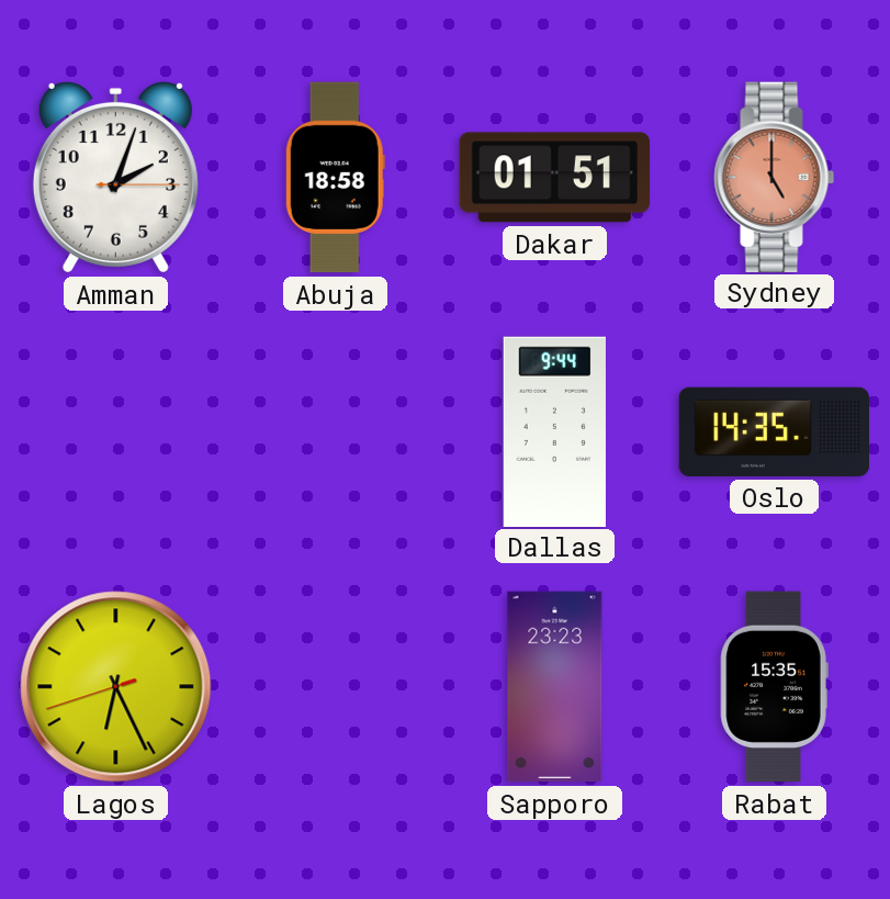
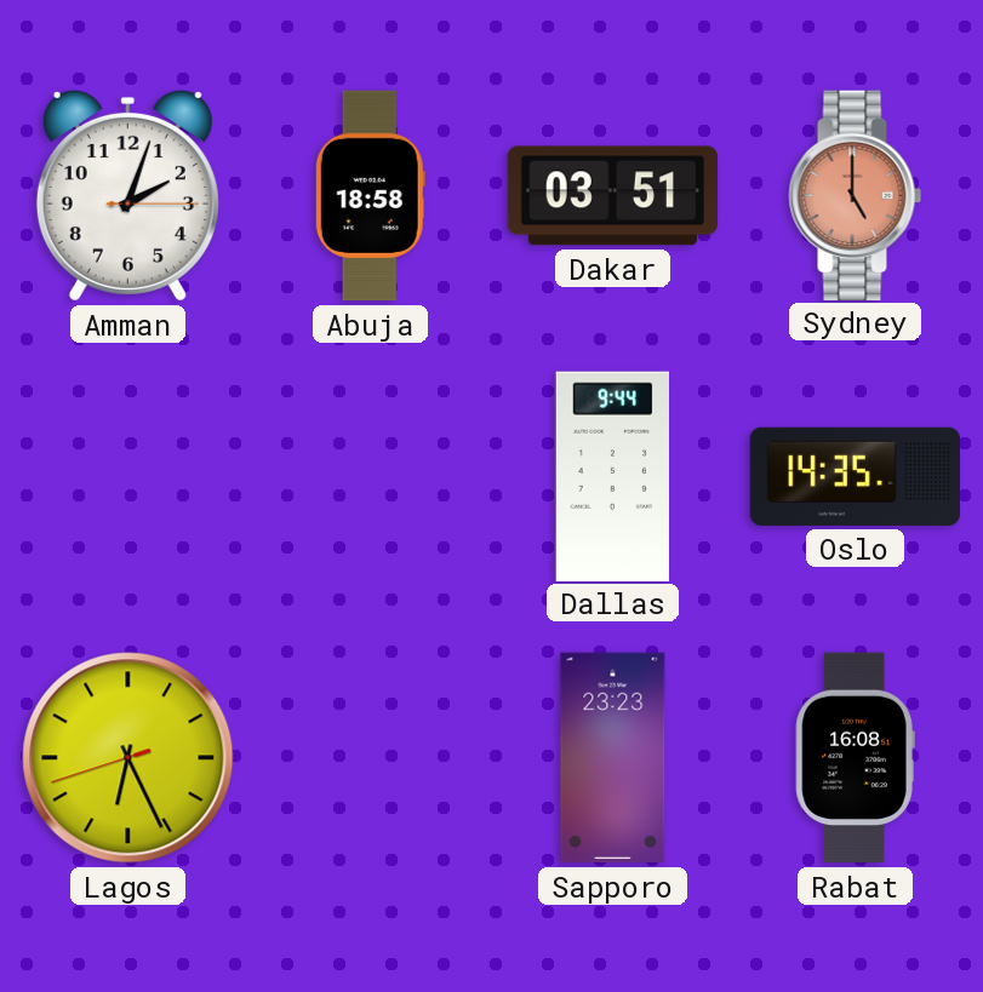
Dakar: 01:51 -> 03:51
Rabat: 15:35 -> 16:08
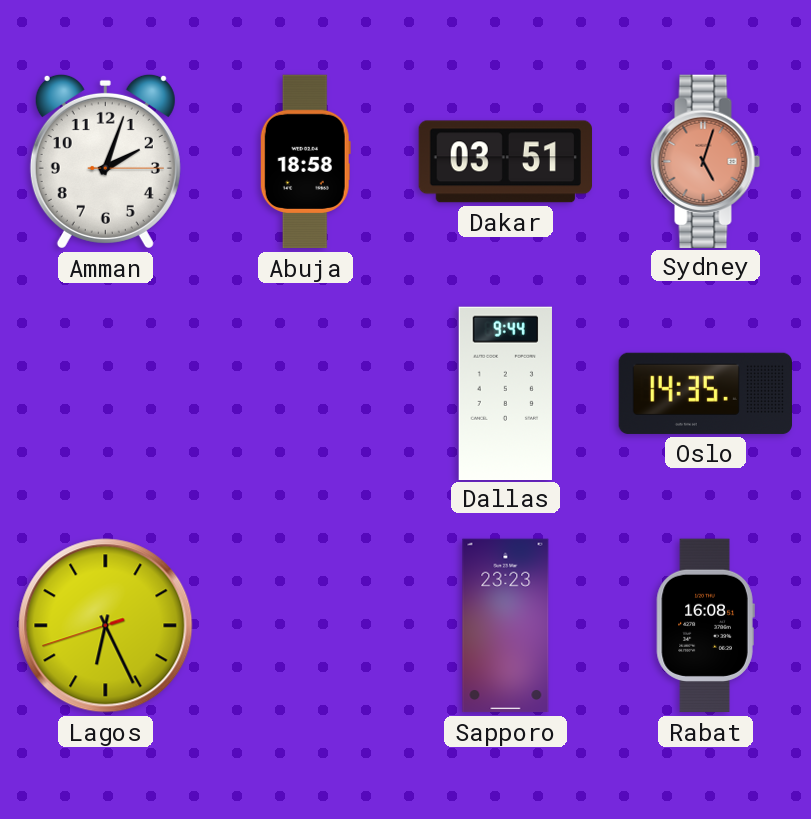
Sydney: 5:00 -> 5:03
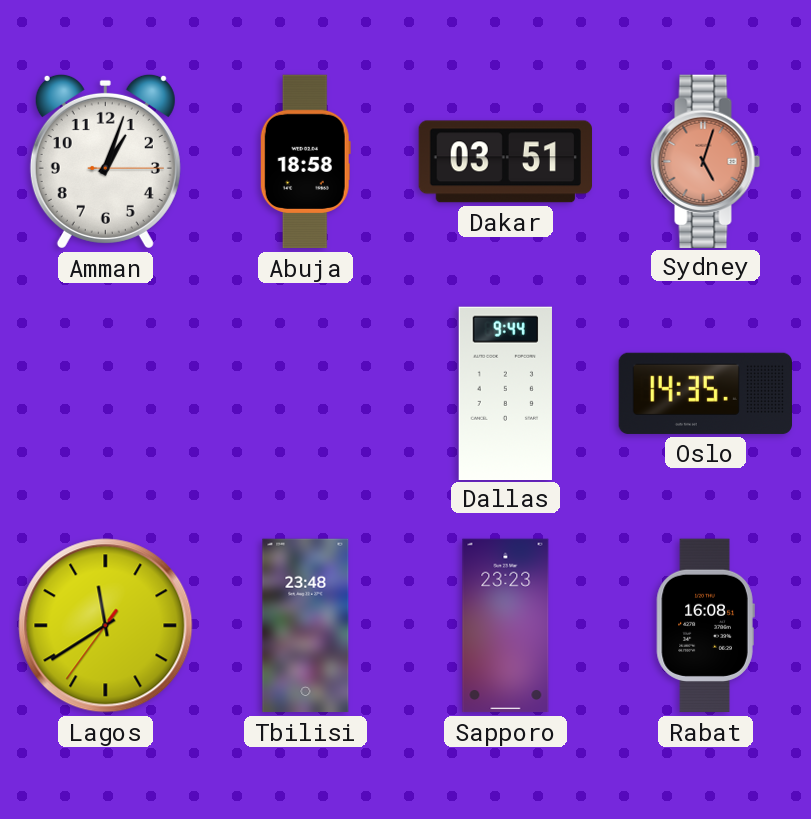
Amman: 2:03 -> 1:03
Lagos: 6:25 -> 11:39
Tbilisi: none -> 23:48
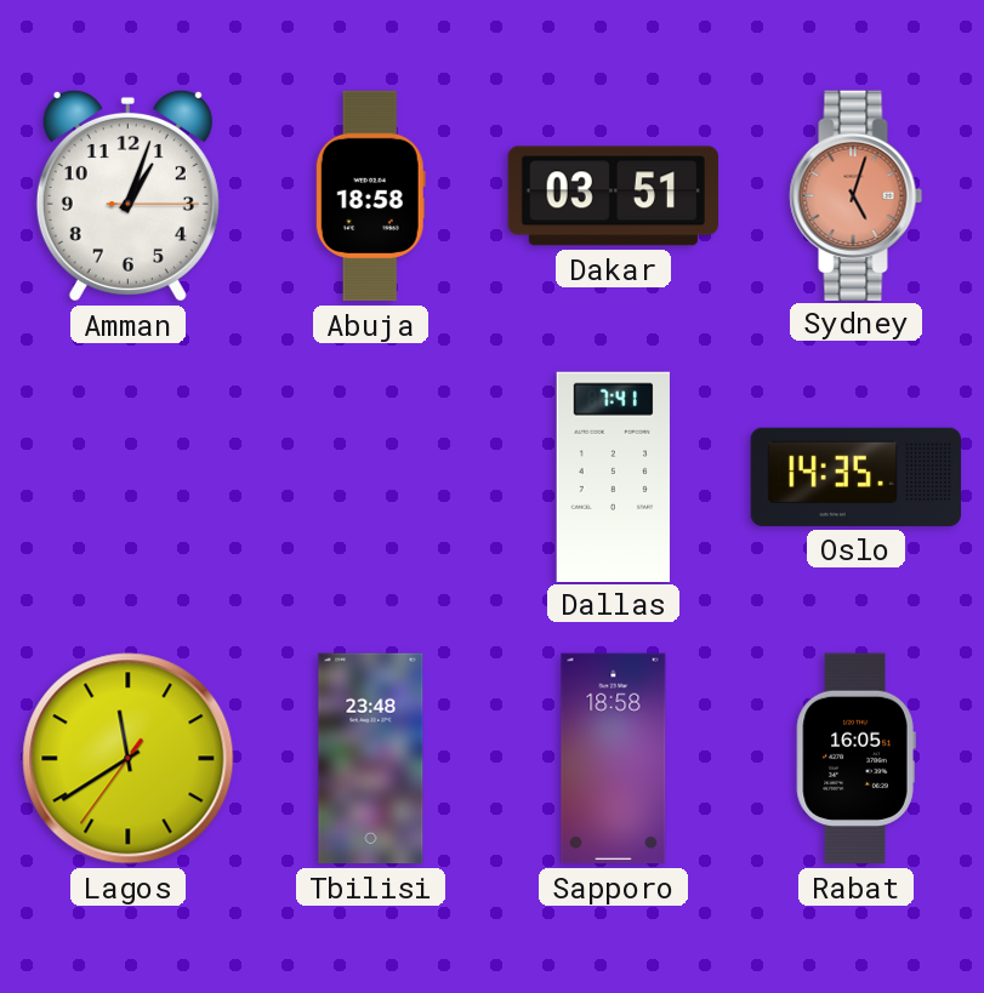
Dallas: 9:44 -> 7:41
Sapporo: 23:23 -> 18:58
Rabat: 16:08 -> 16:05
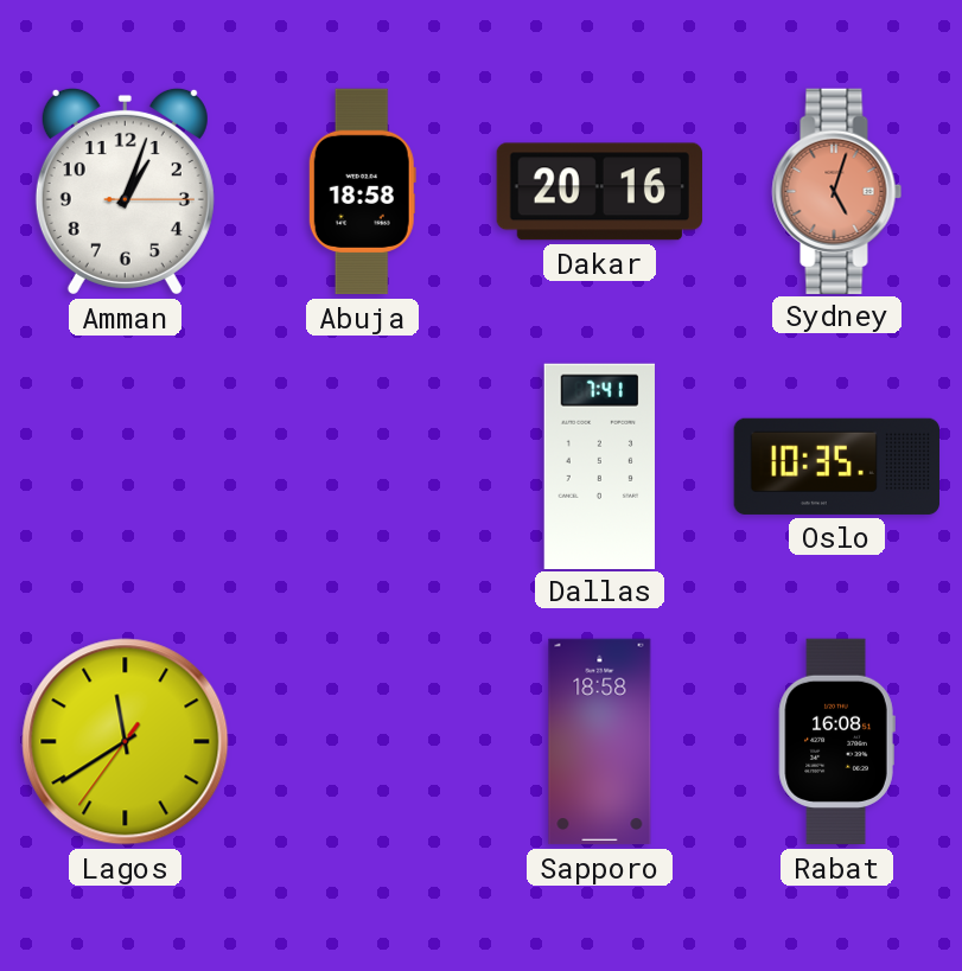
Dakar: 03:51 -> 20:16
Oslo: 14:35 -> 10:35
Tbilisi: 23:48 -> none
Rabat: 16:05 -> 16:08
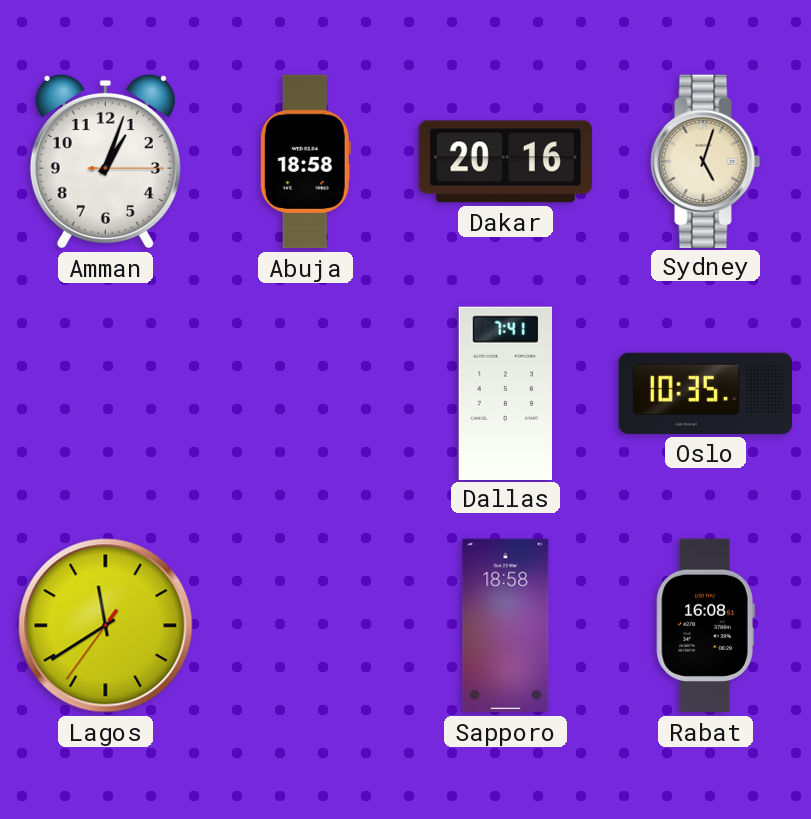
Sydney dial: salmon -> cream
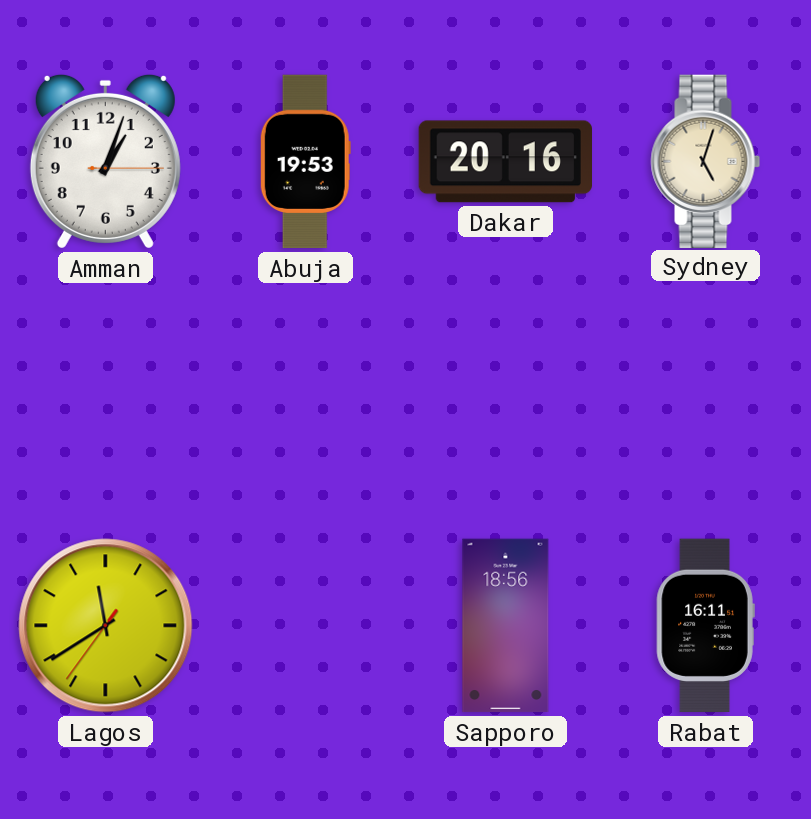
Abuja: 18:58 -> 19:53
Dallas: 7:41 -> none
Oslo: 10:35 -> none
Sapporo: 18:58 -> 18:56
Rabat: 16:08 -> 16:11
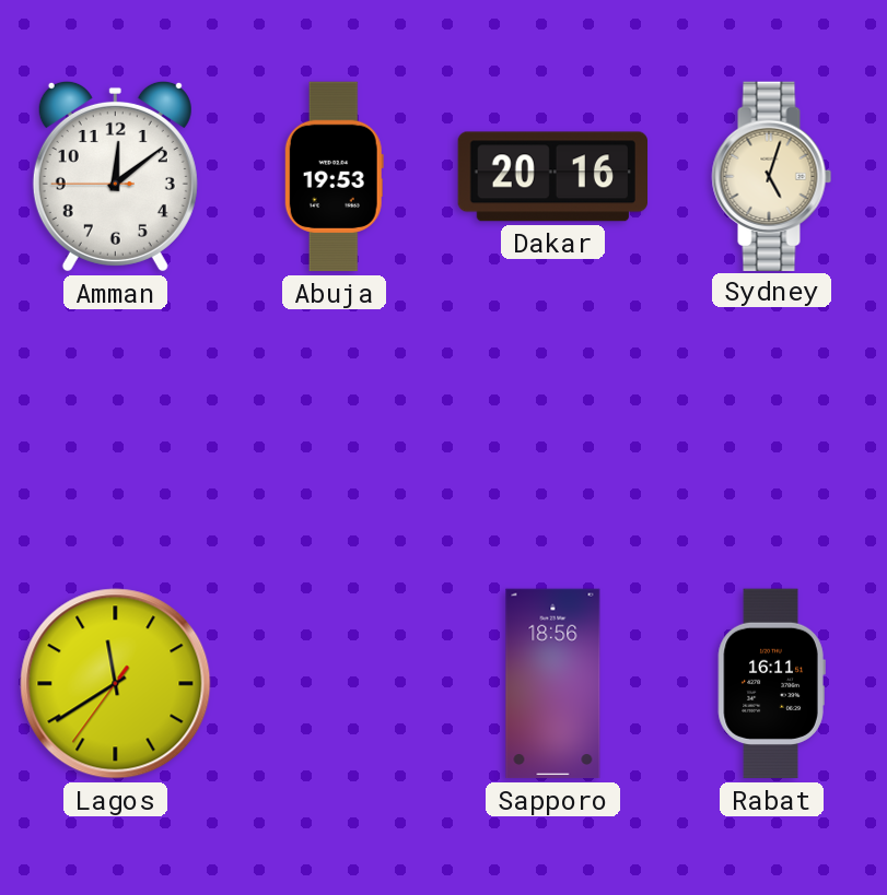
Amman: 1:03 -> 12:08
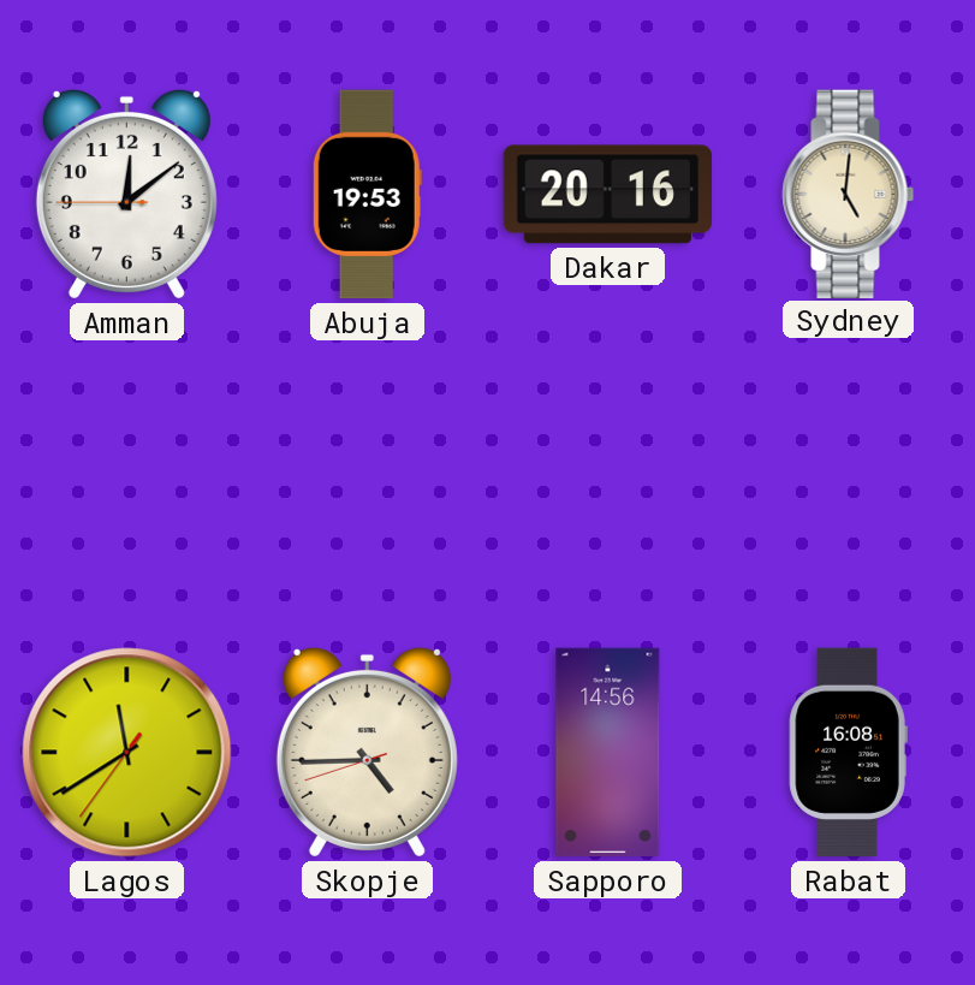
Sydney: 5:03 -> 5:01
Skopje: none -> 4:44
Sapporo: 18:56 -> 14:56
Rabat: 16:11 -> 16:08
